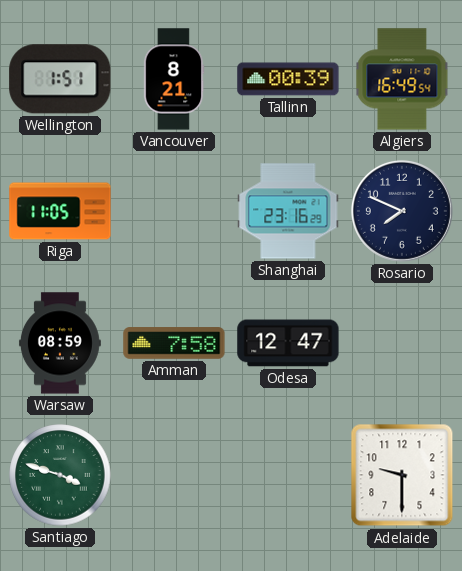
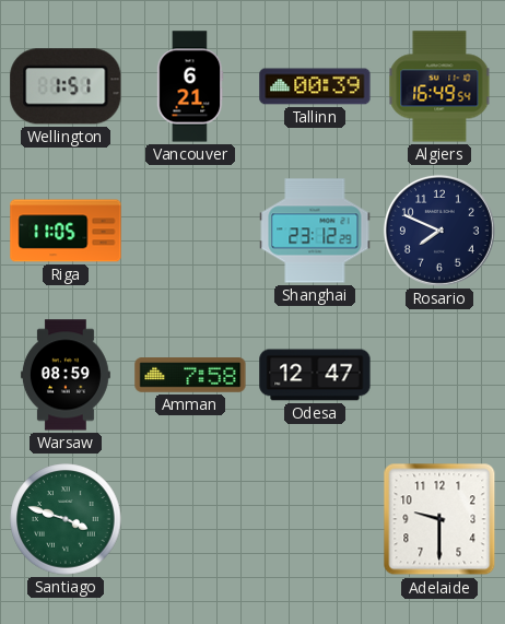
Vancouver: 8:21 -> 6:21
Shanghai: 23:16 -> 23:12
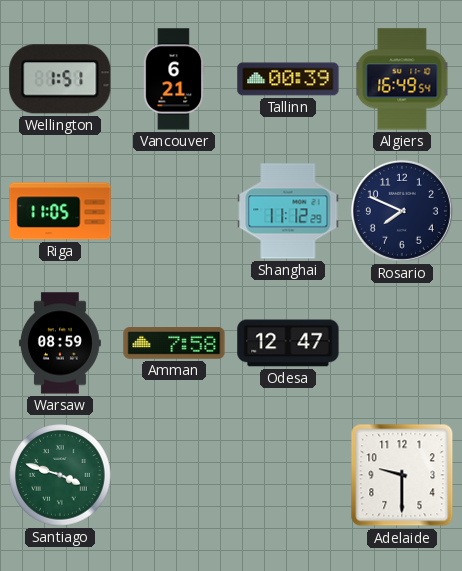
Shanghai: 23:12 -> 11:12
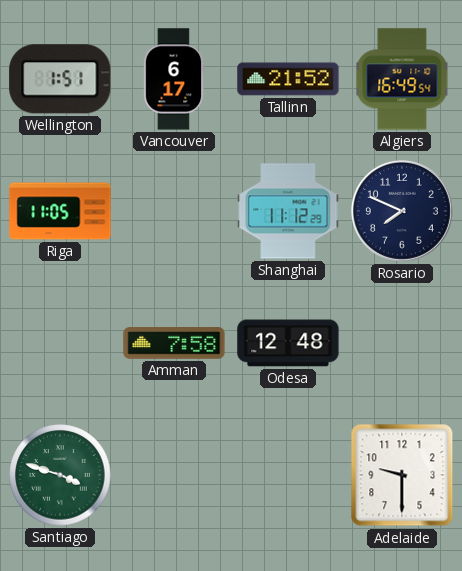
Vancouver: 6:21 -> 6:17
Tallinn: 00:39 -> 21:52
Warsaw: 08:59 -> none
Odesa: 12:47 -> 12:48
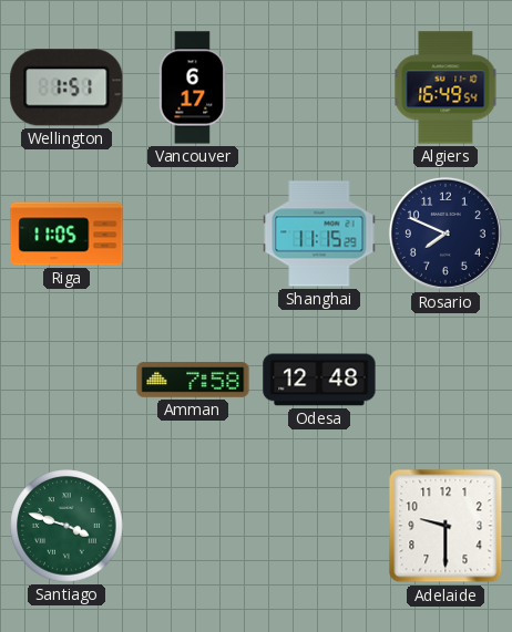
Tallinn: 21:52 -> none
Shanghai: 11:12 -> 11:15
